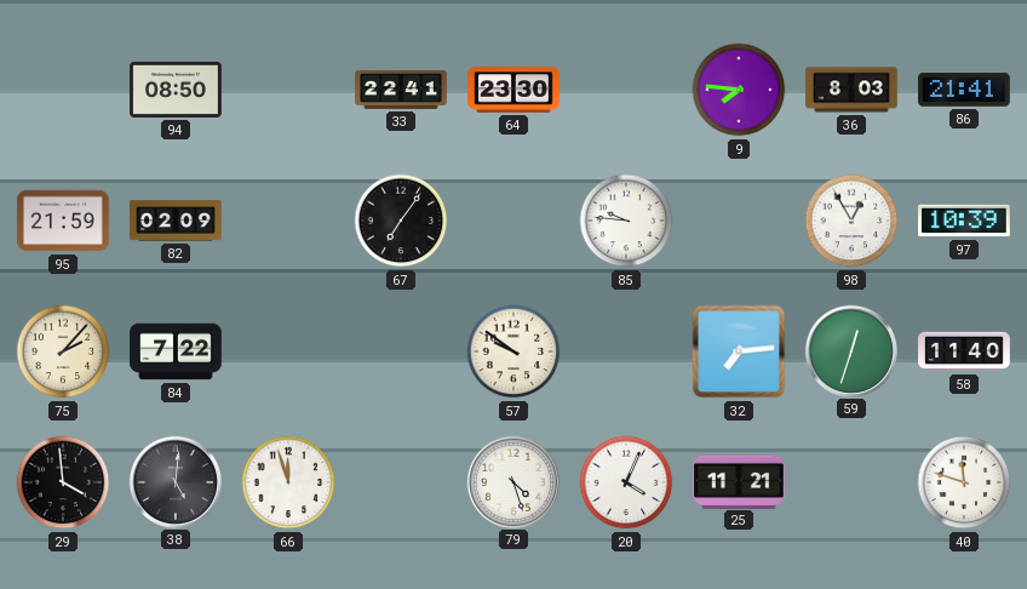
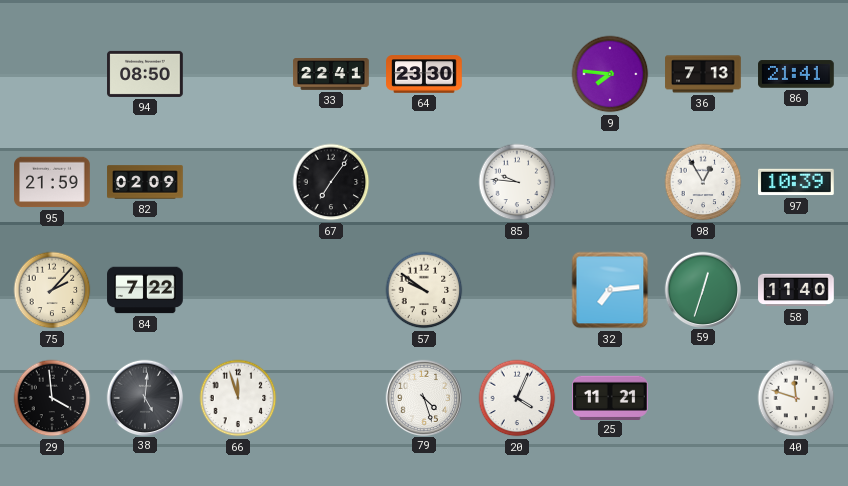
36: 8:03 -> 7:13
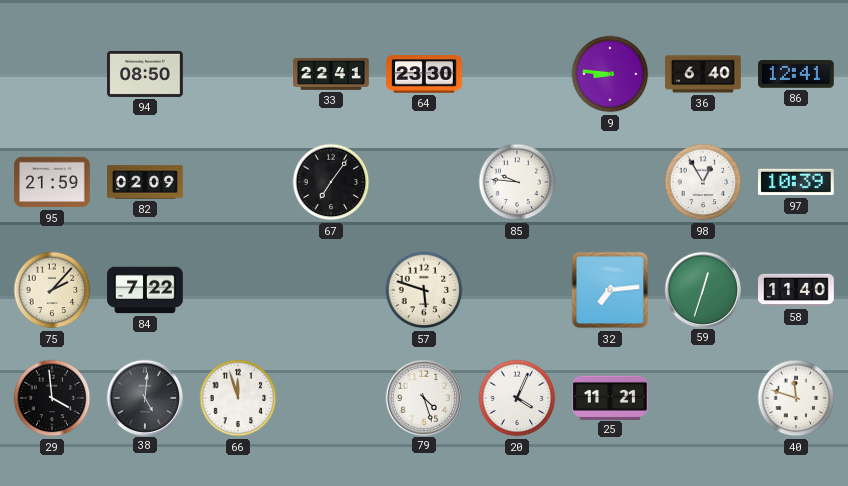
9: 7:46 -> 8:46
36: 7:13 -> 6:40
86: 21:41 -> 12:41
57: 9:51 -> 5:48
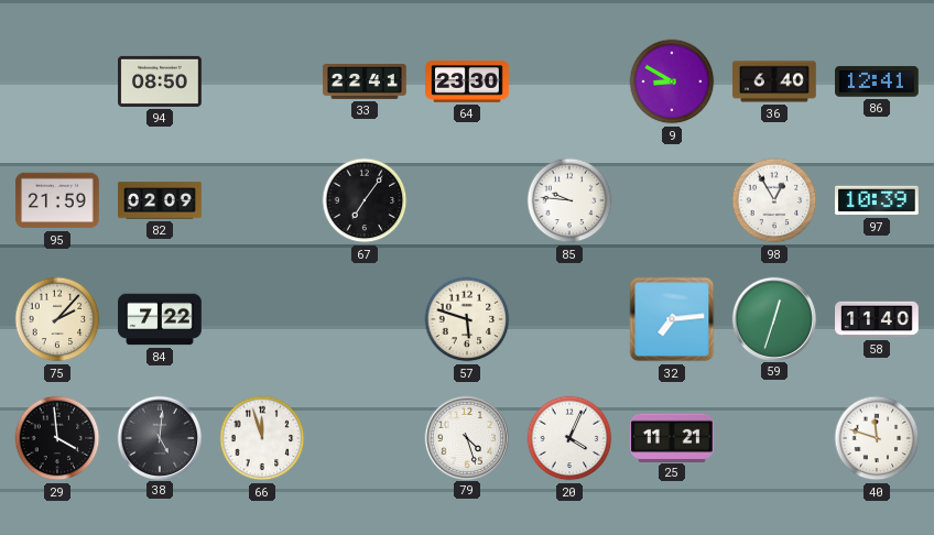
9: 8:46 -> 8:50
